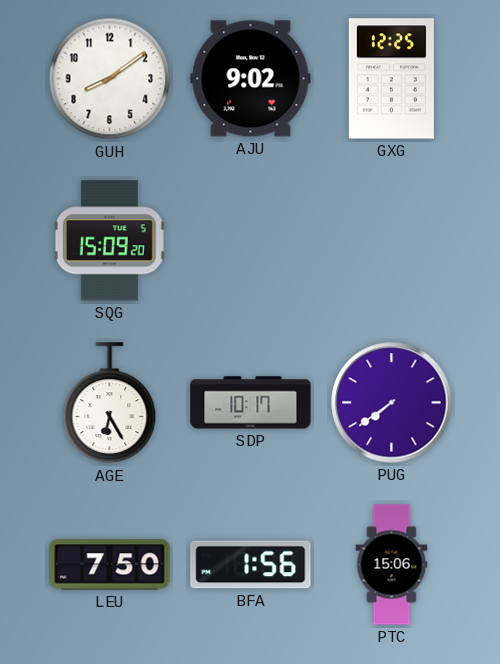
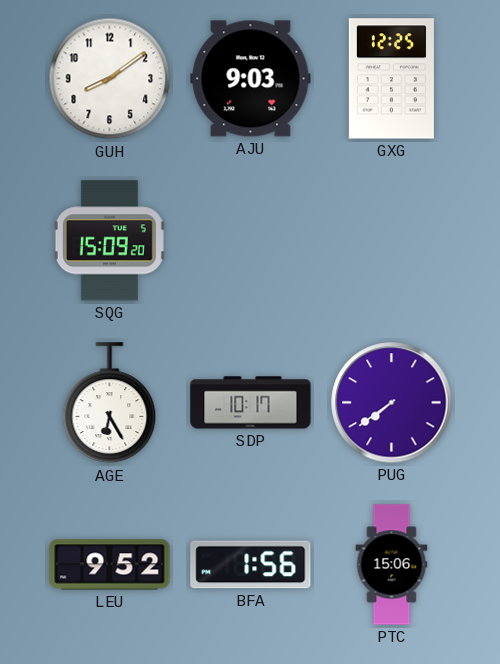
AJU: 9:02 -> 9:03
LEU: 7:50 -> 9:52
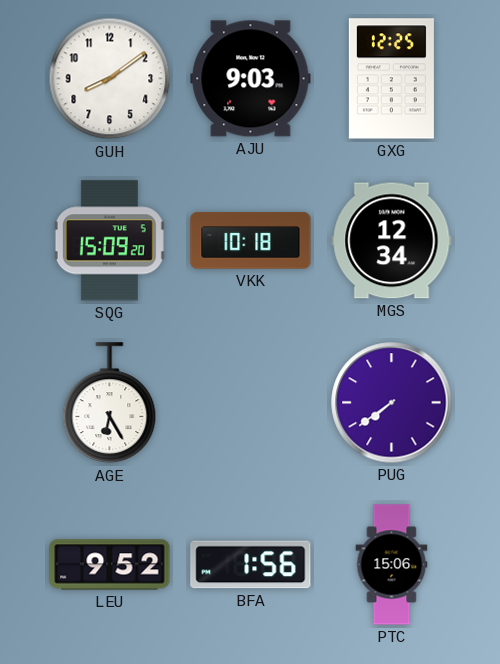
VKK: none -> 10:18
MGS: none -> 12:34
SDP: 10:17 -> none
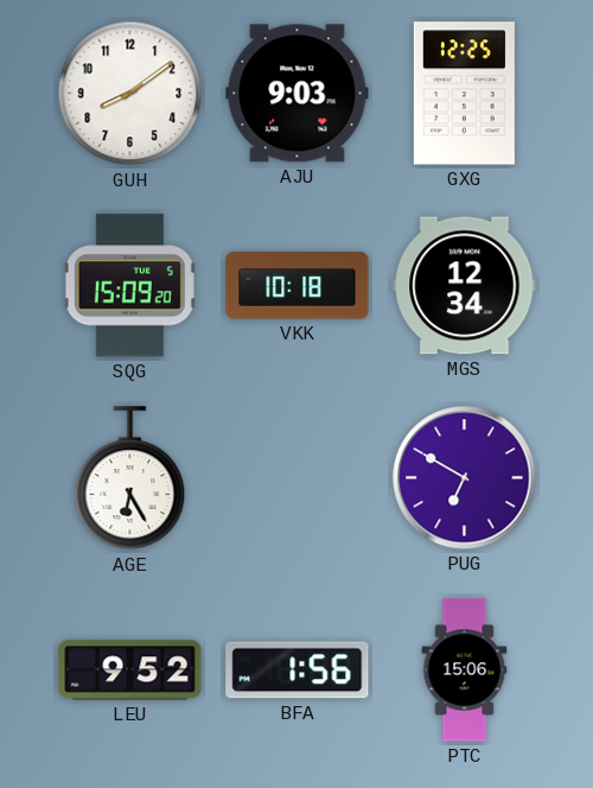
PUG: 7:39 -> 6:50
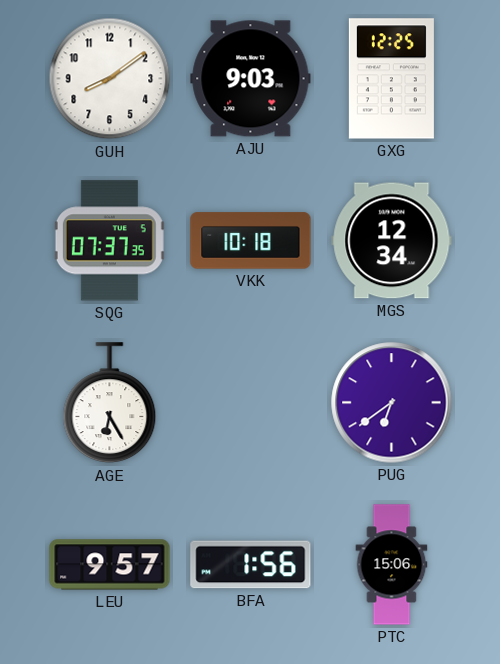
SQG: 15:09 -> 07:37
PUG: 6:50 -> 6:39
LEU: 9:52 -> 9:57
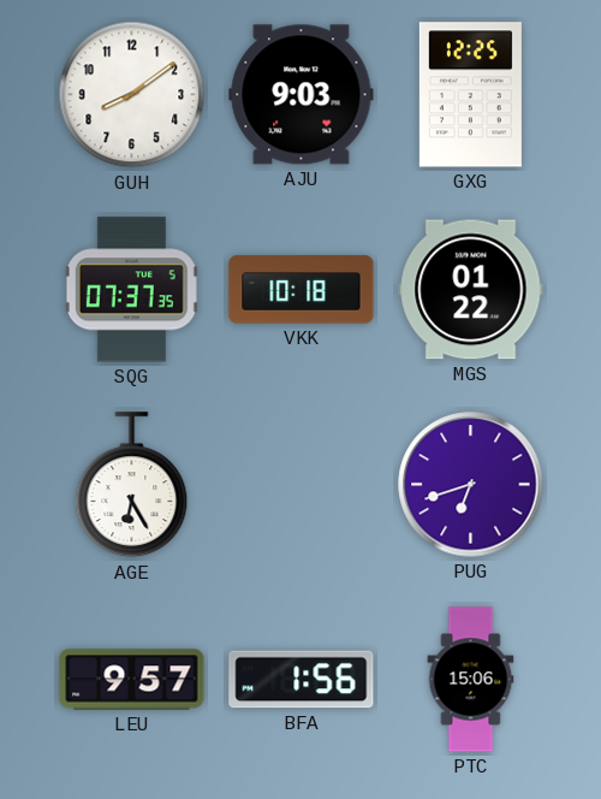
MGS: 12:34 -> 01:22
PUG: 6:39 -> 6:42
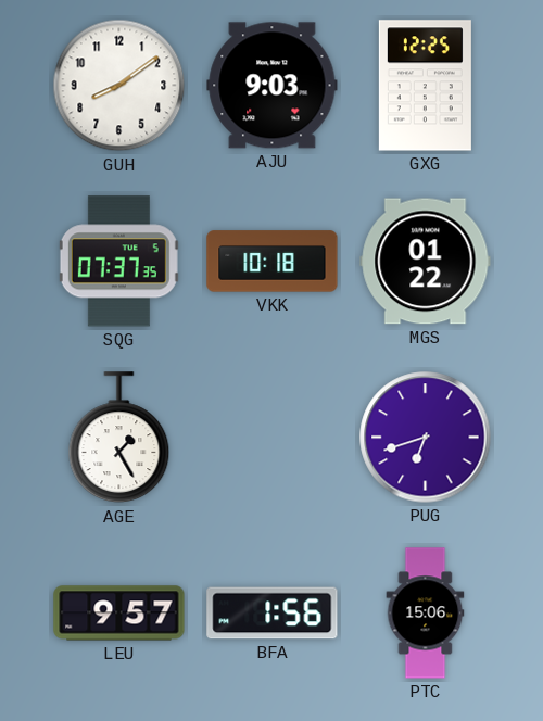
AGE: 6:25 -> 1:25
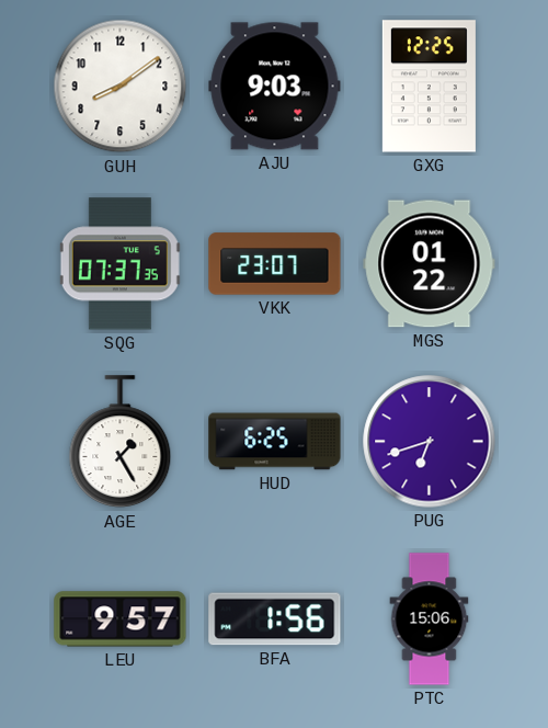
VKK: 10:18 -> 23:07
HUD: none -> 6:25
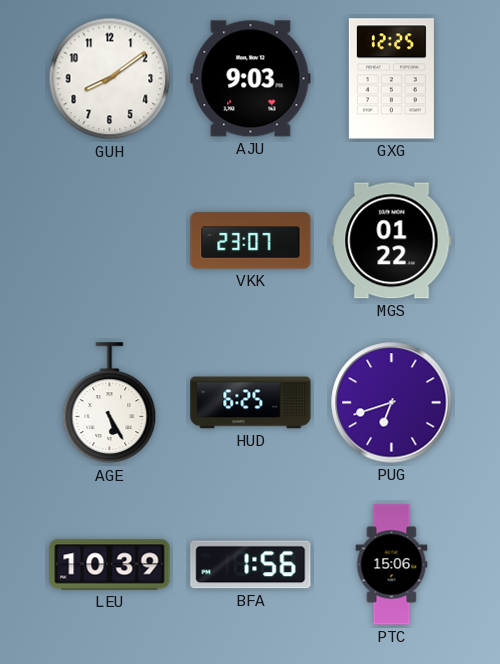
SQG: 07:37 -> none
AGE: 1:25 -> 5:25
LEU: 9:57 -> 10:39
